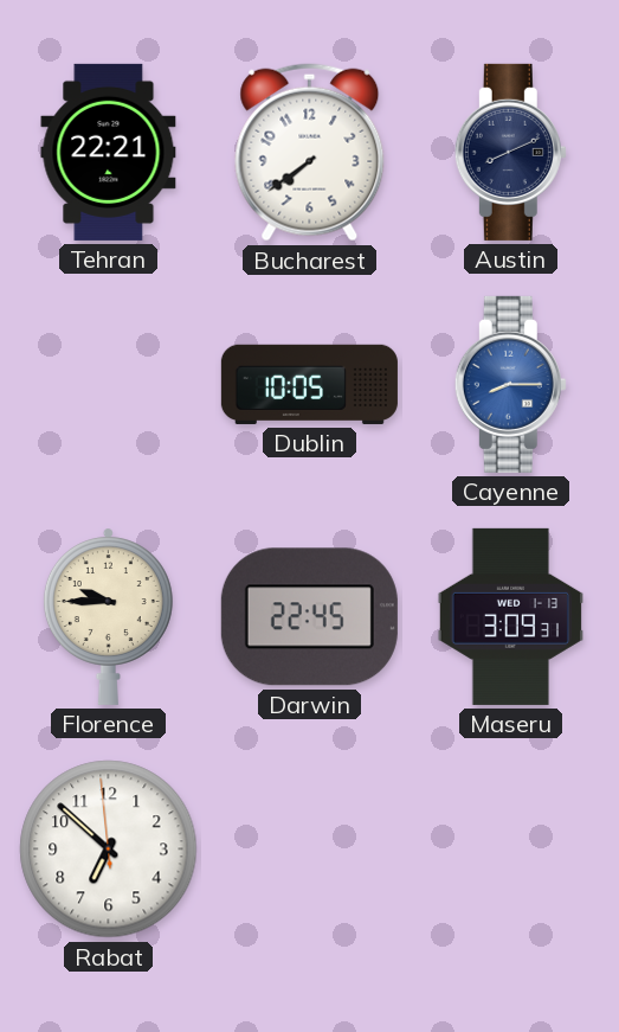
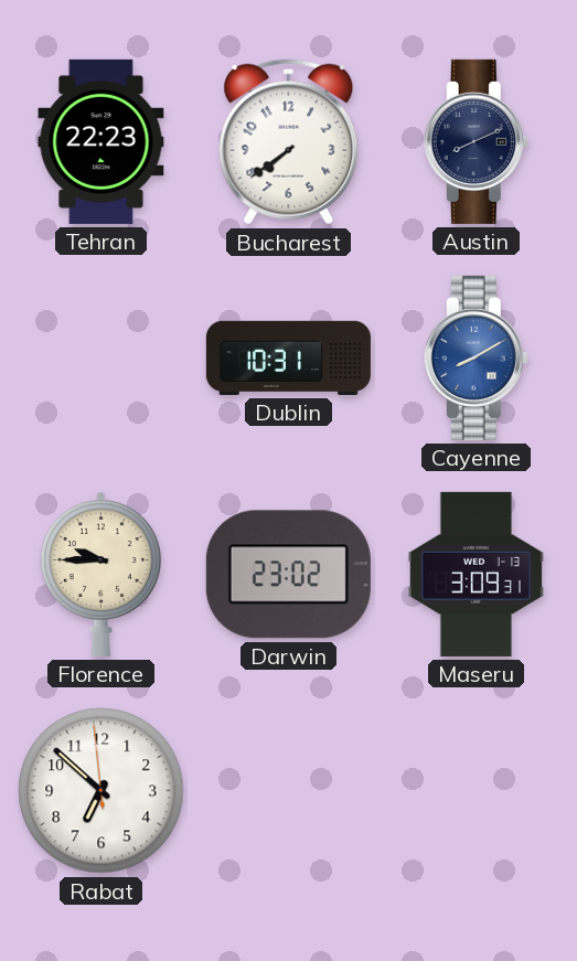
Tehran: 22:21 -> 22:23
Dublin: 10:05 -> 10:31
Cayenne: 8:15 -> 8:10
Darwin: 22:45 -> 23:02
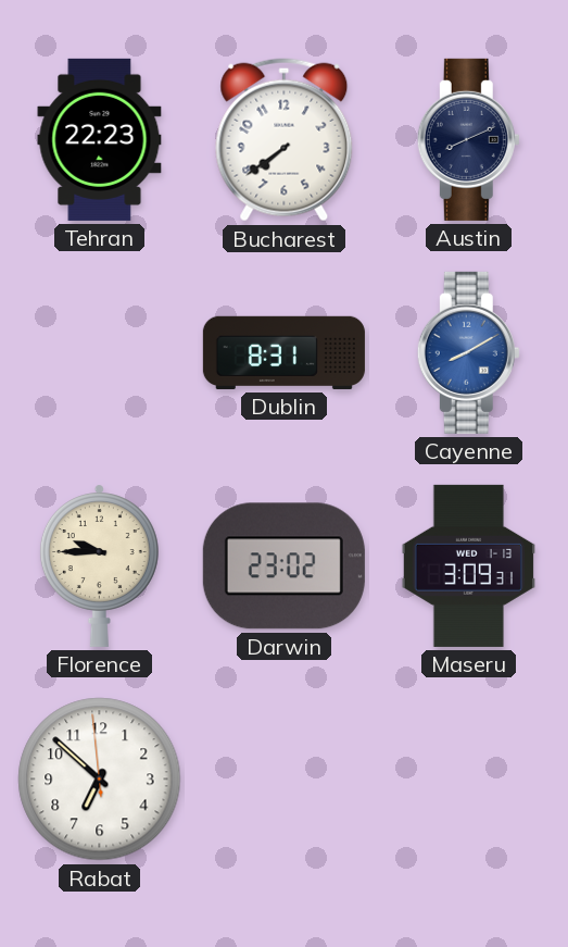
Dublin: 10:31 -> 8:31
